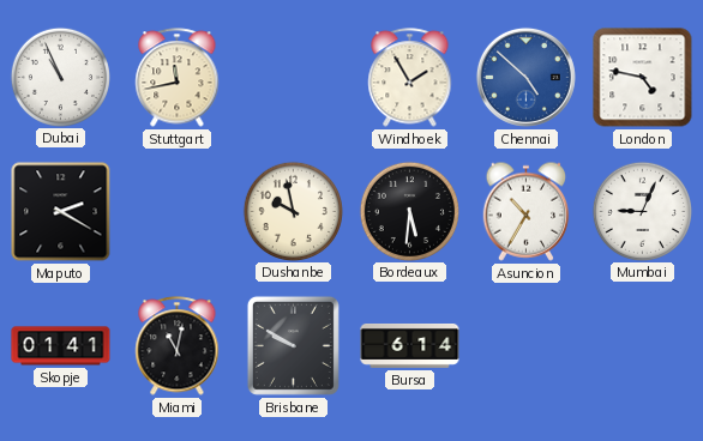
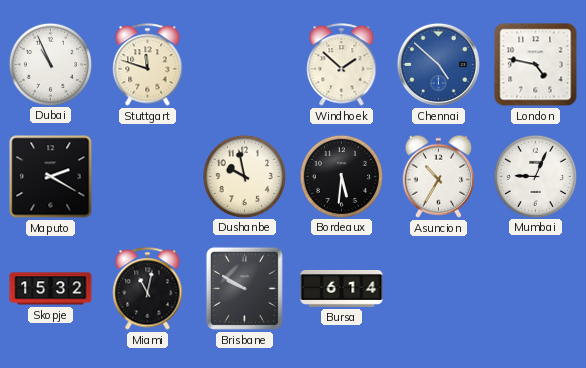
Stuttgart: 11:43 -> 11:48
Windhoek: 1:55 -> 1:52
Skopje: 01:41 -> 15:32
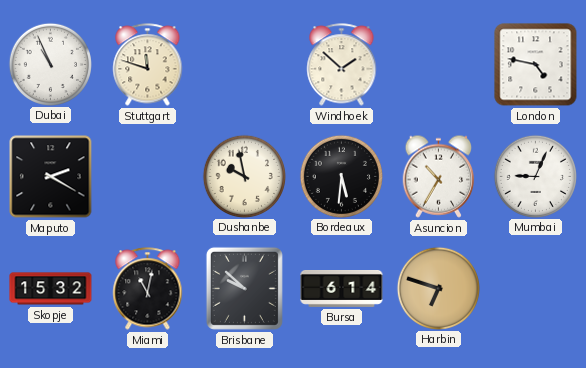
Chennai: 4:52 -> none
Brisbane: 9:50 -> 9:52
Harbin: none -> 6:48
